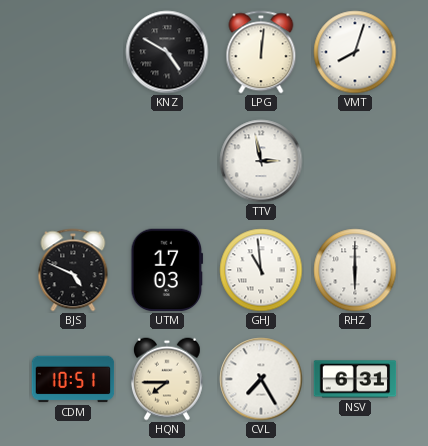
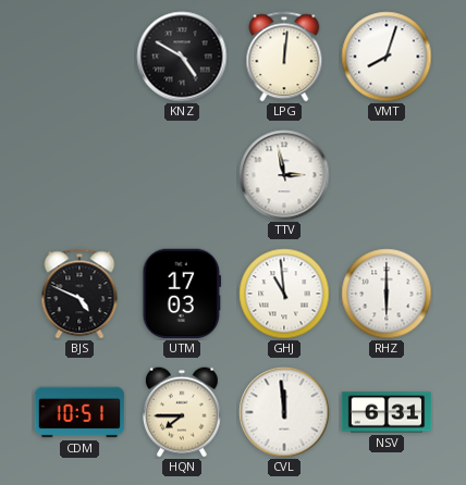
CVL: 7:25 -> 11:59
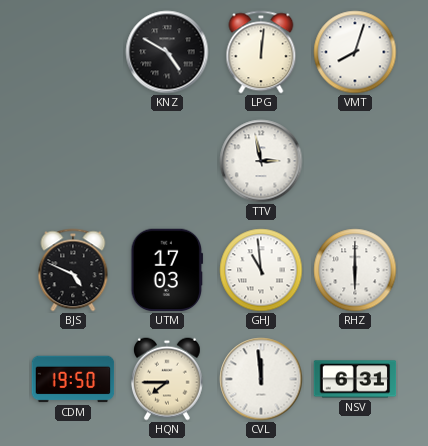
CDM: 10:51 -> 19:50
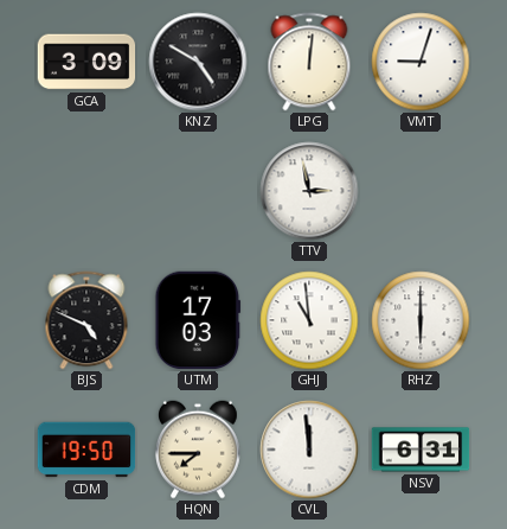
GCA: none -> 3:09
VMT: 8:03 -> 9:03
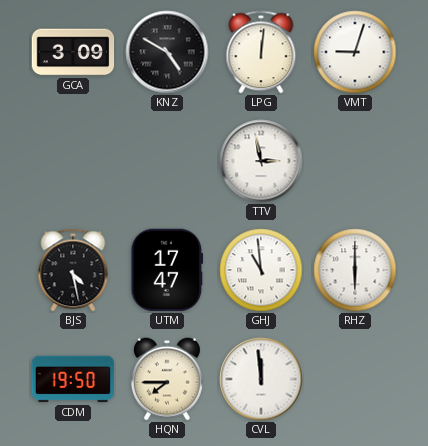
BJS: 4:49 -> 4:28
UTM: 17:03 -> 17:47
NSV: 6:31 -> none
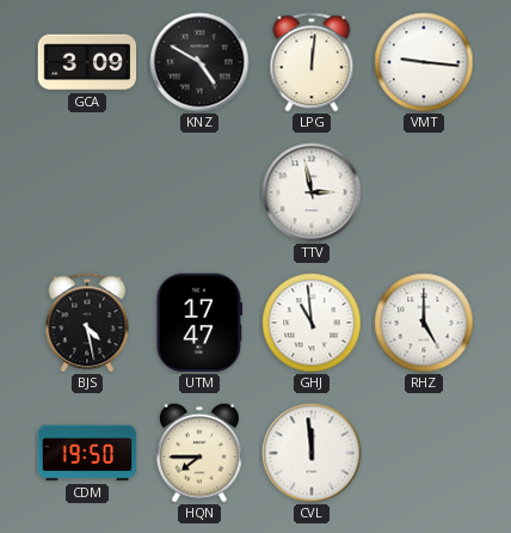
VMT: 9:03 -> 9:16
RHZ: 6:00 -> 5:00
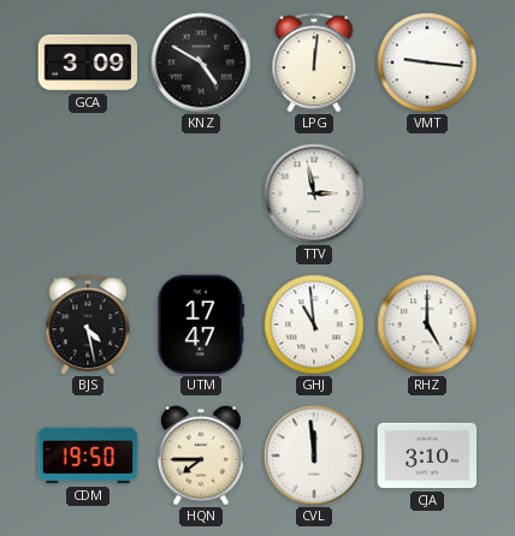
CJA: none -> 3:10
